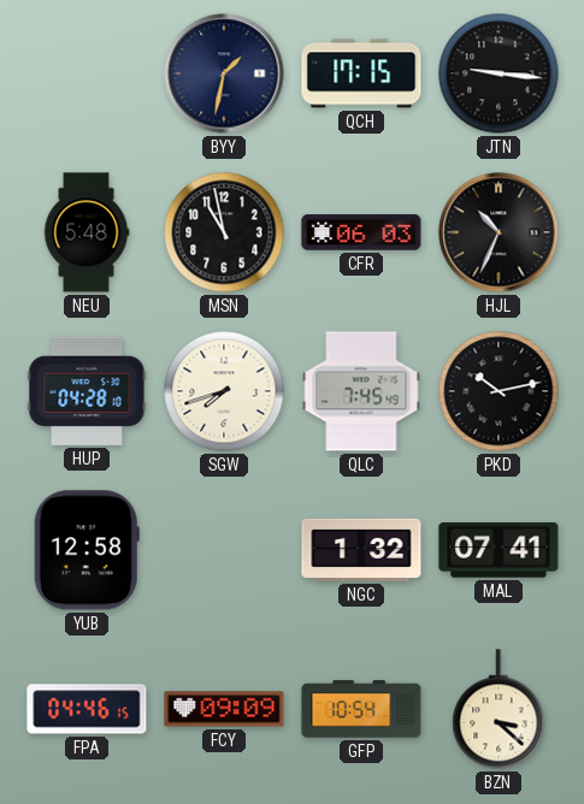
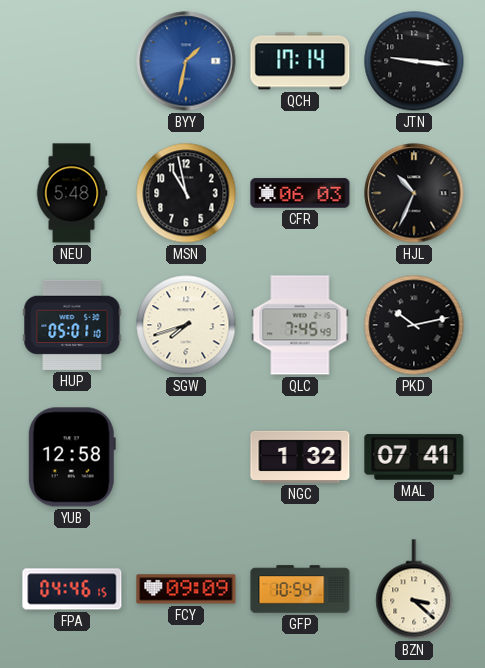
BYY dial: navy -> blue
QCH: 17:15 -> 17:14
HUP: 04:28 -> 05:01
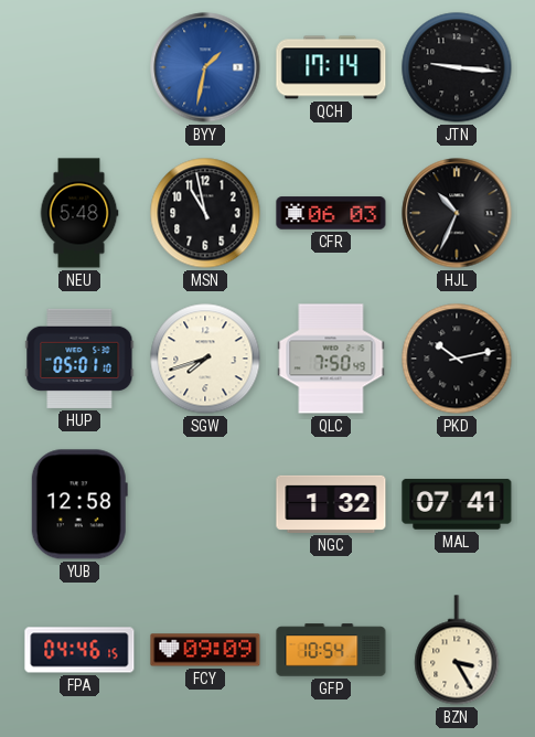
QLC: 7:45 -> 7:50
BZN: 3:22 -> 3:25
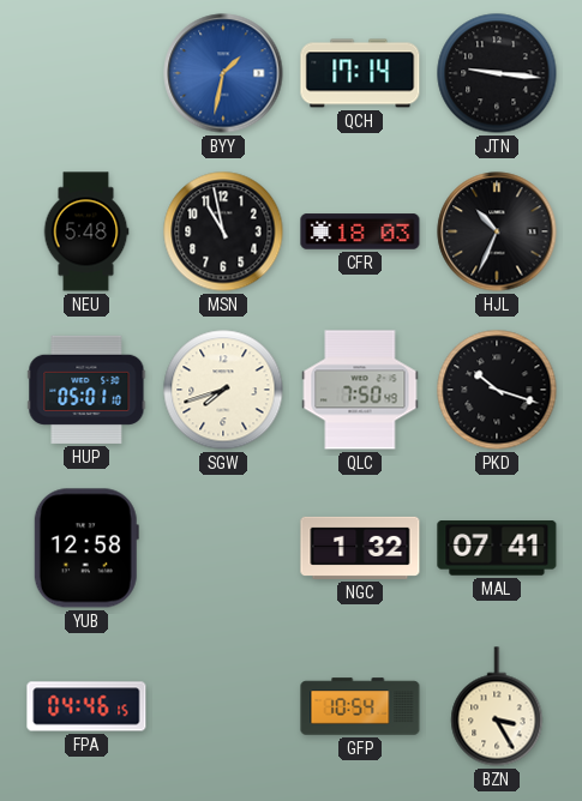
CFR: 06:03 -> 18:03
PKD: 10:13 -> 10:18
FCY: 09:09 -> none
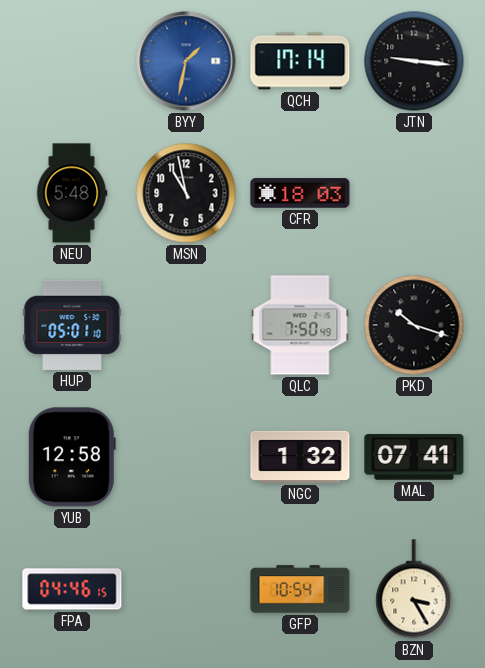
HJL: 10:34 -> none
SGW: 7:42 -> none
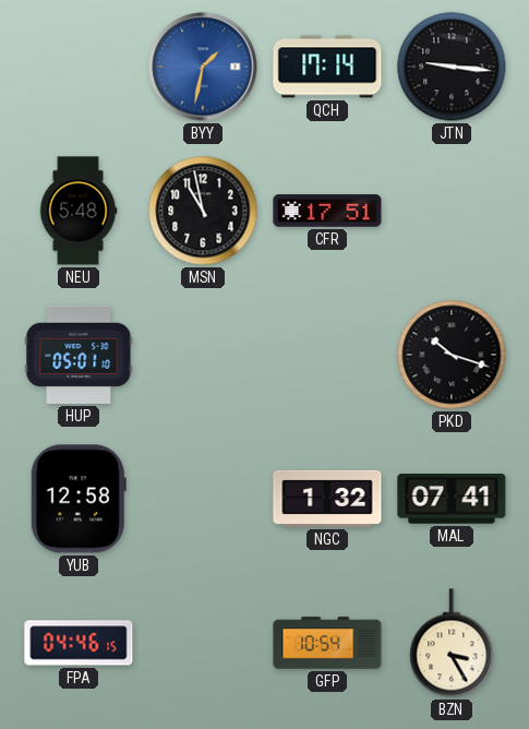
CFR: 18:03 -> 17:51
QLC: 7:50 -> none
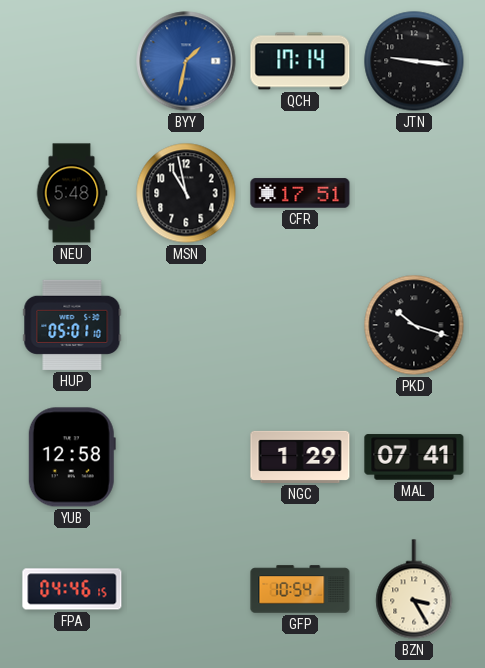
NGC: 1:32 -> 1:29
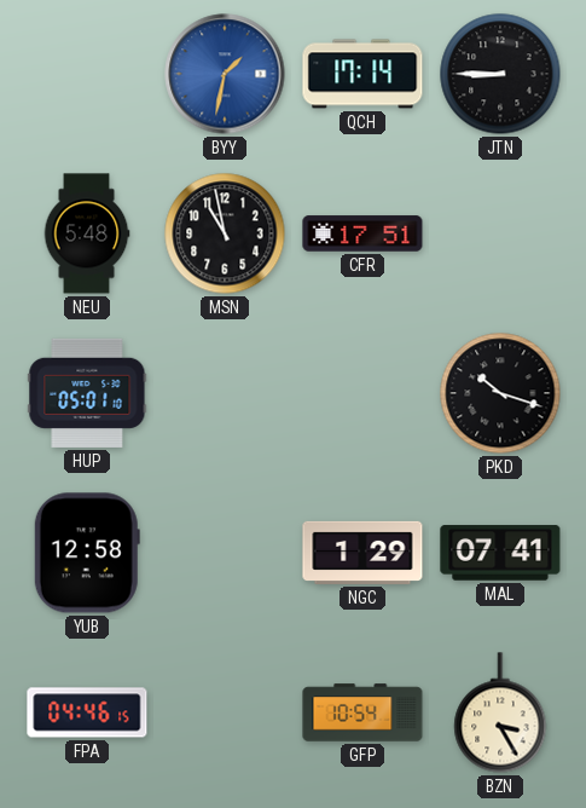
JTN: 9:16 -> 8:45
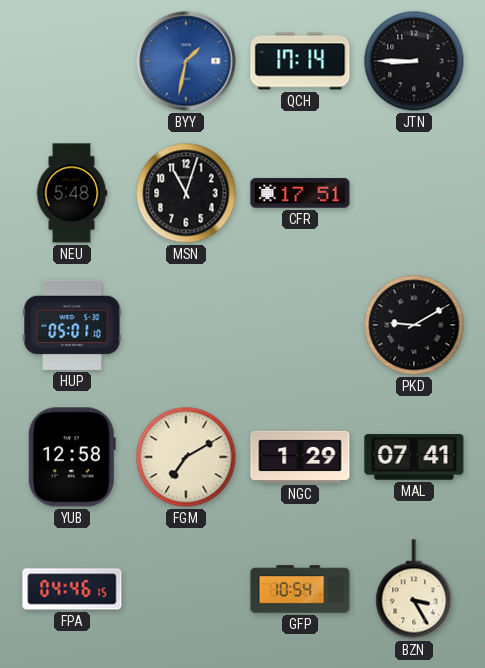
MSN: 10:58 -> 11:03
PKD: 10:18 -> 9:10
FGM: none -> 7:10
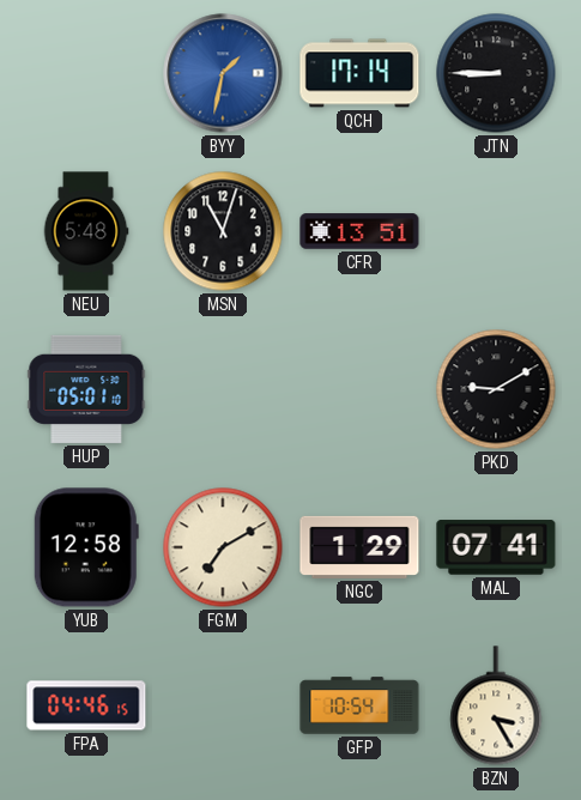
CFR: 17:51 -> 13:51
